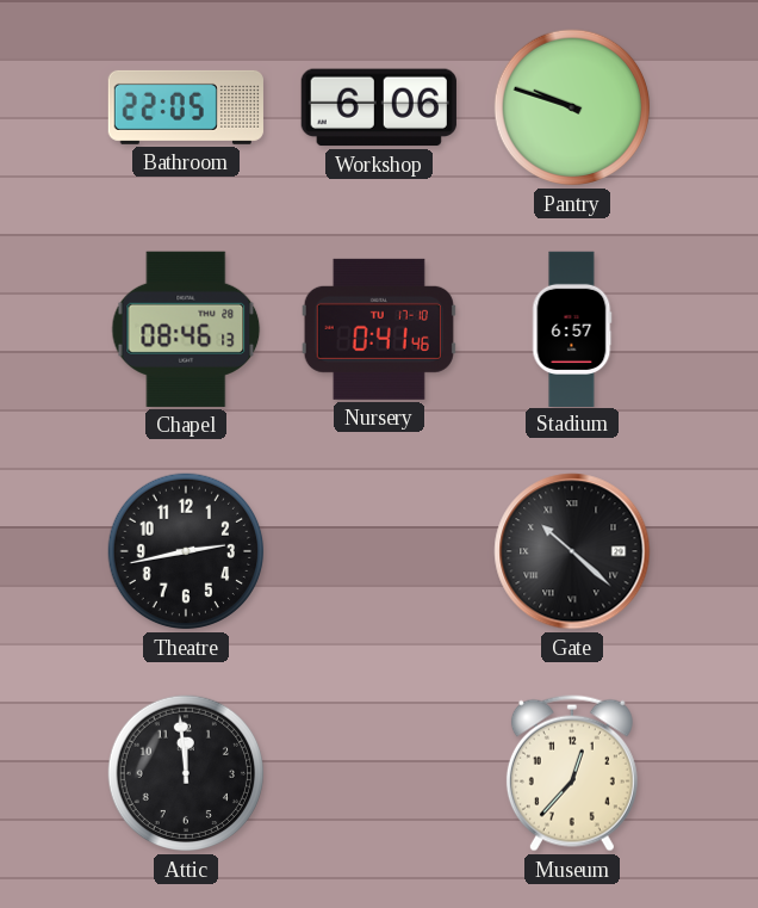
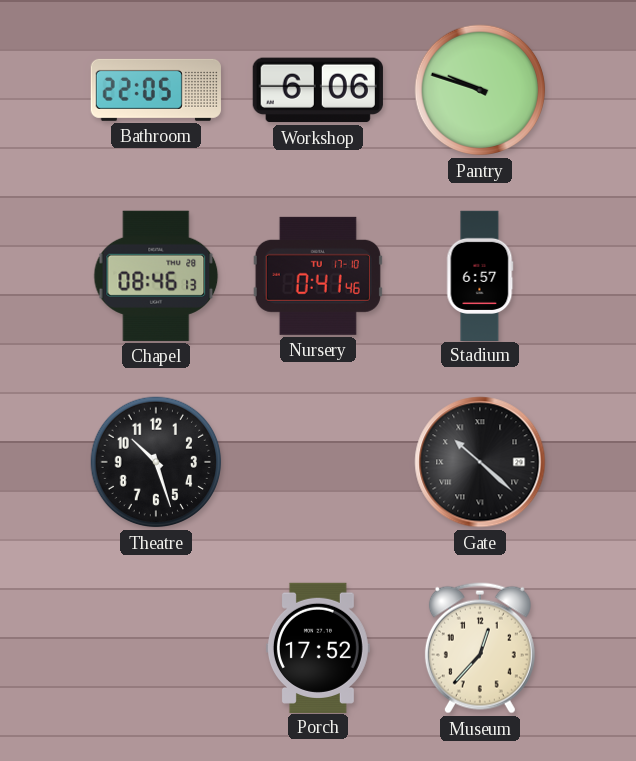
Theatre: 2:43 -> 10:27
Attic: 11:59 -> none
Porch: none -> 17:52
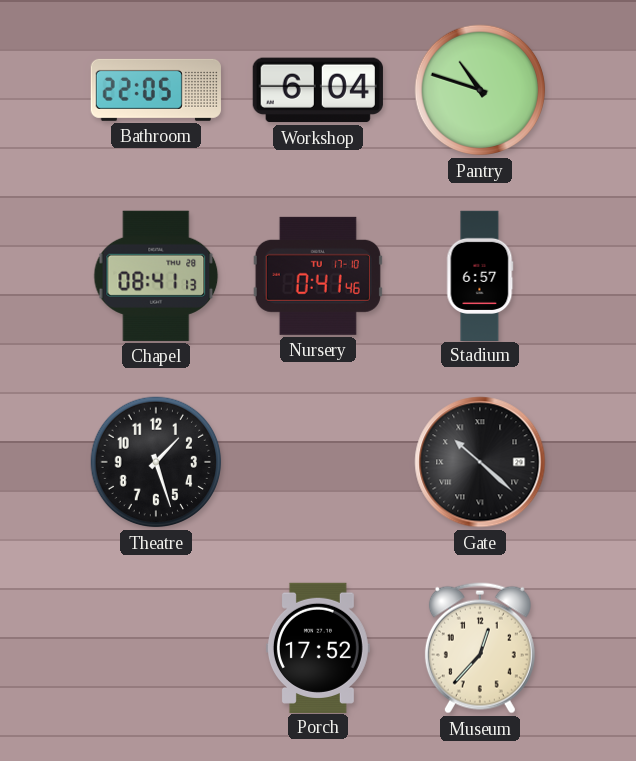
Workshop: 6:06 -> 6:04
Pantry: 9:48 -> 10:48
Chapel: 08:46 -> 08:41
Theatre: 10:27 -> 1:27
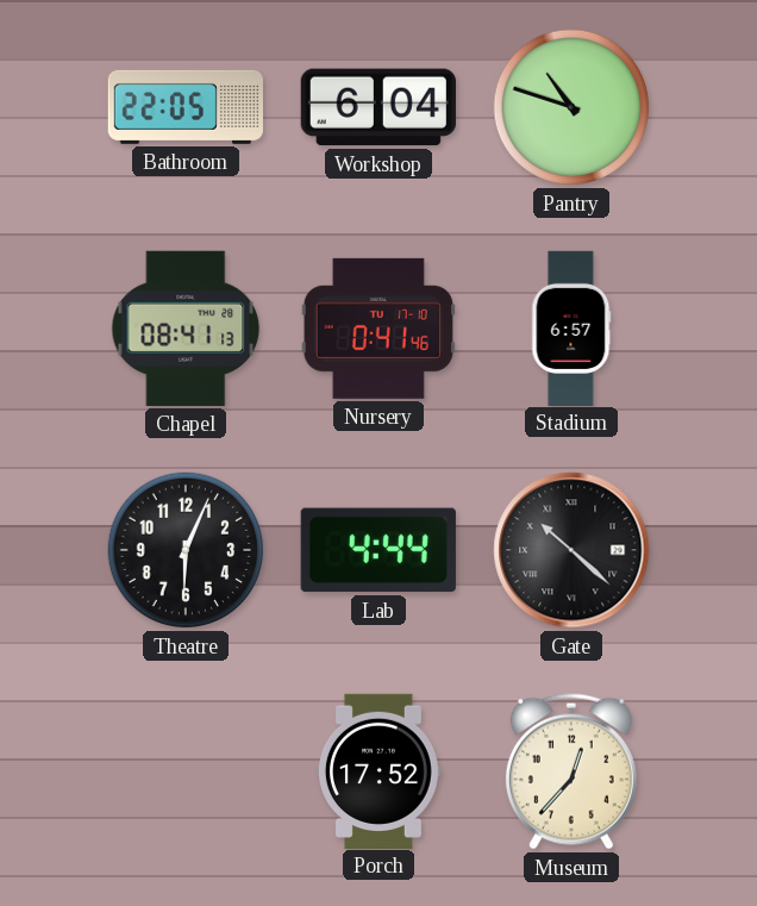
Theatre: 1:27 -> 6:04
Lab: none -> 4:44
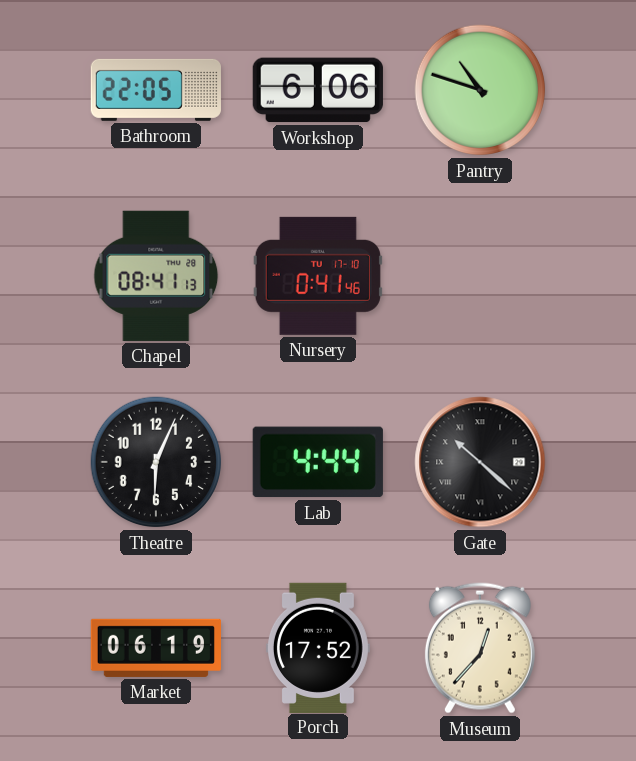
Workshop: 6:04 -> 6:06
Stadium: 6:57 -> none
Market: none -> 06:19
